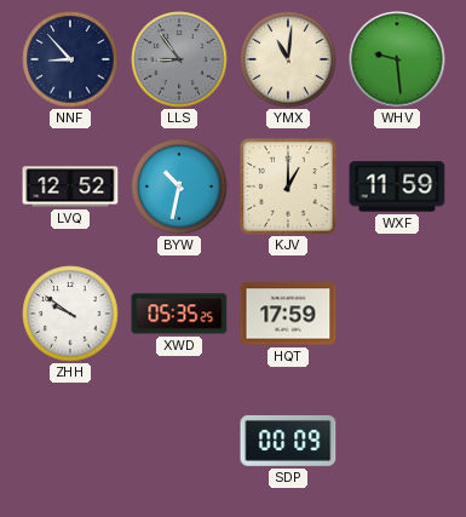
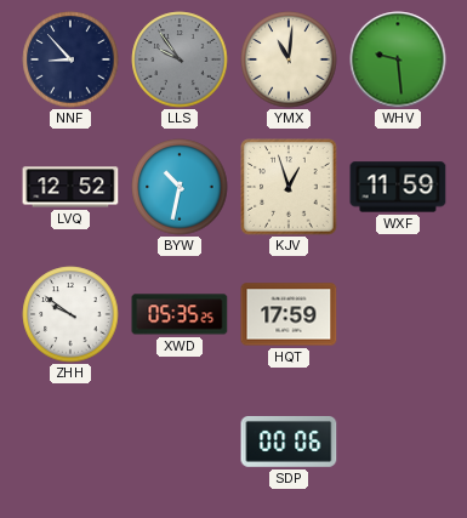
LLS: 8:54 -> 9:54
KJV: 1:00 -> 12:57
SDP: 00:09 -> 00:06
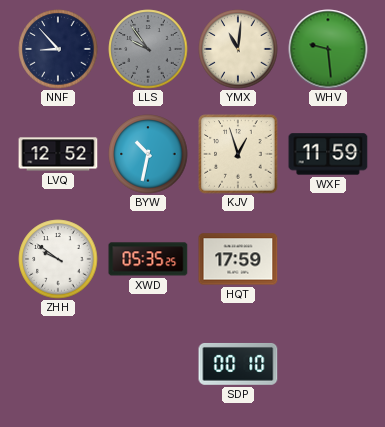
SDP: 00:06 -> 00:10
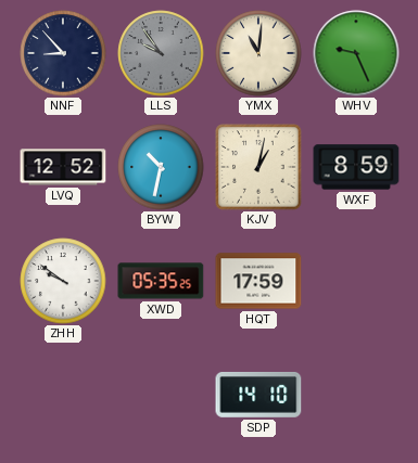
WHV: 9:29 -> 9:26
KJV: 12:57 -> 1:02
WXF: 11:59 -> 8:59
SDP: 00:10 -> 14:10
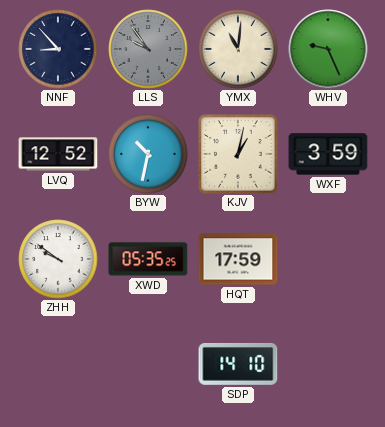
WXF: 8:59 -> 3:59
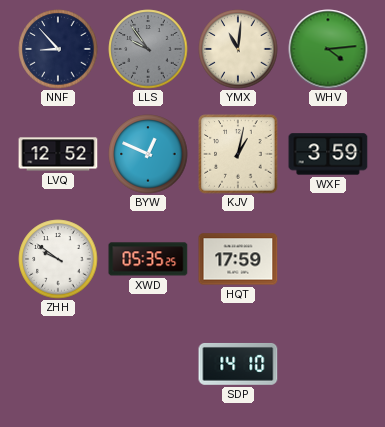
WHV: 9:26 -> 4:14
BYW: 10:32 -> 12:49
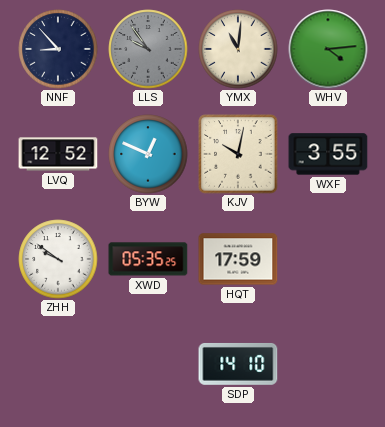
KJV: 1:02 -> 10:02
WXF: 3:59 -> 3:55
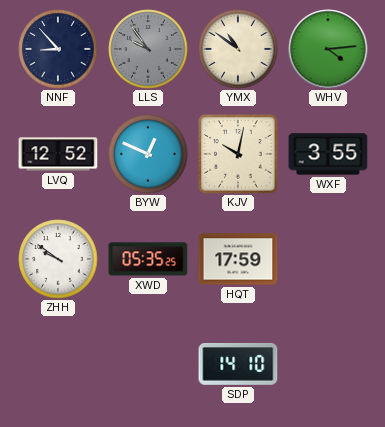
YMX: 11:01 -> 10:51
